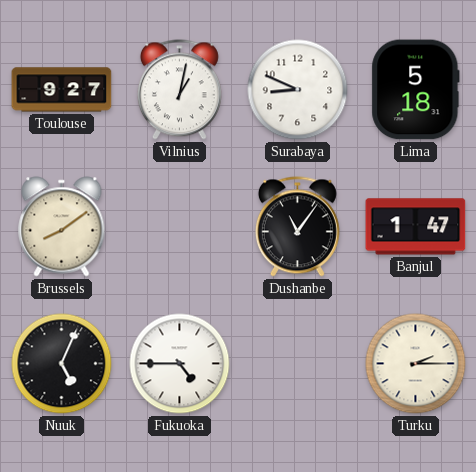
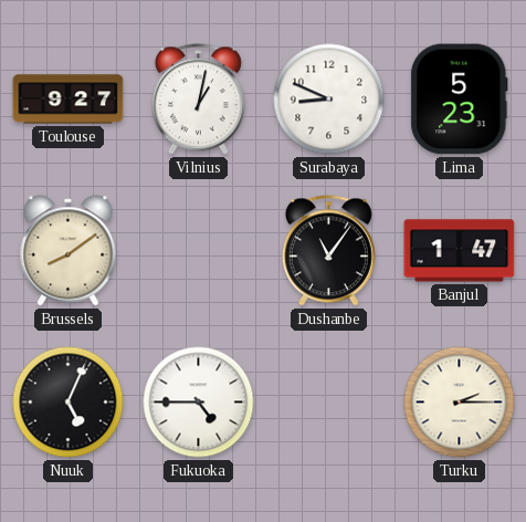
Lima: 5:18 -> 5:23
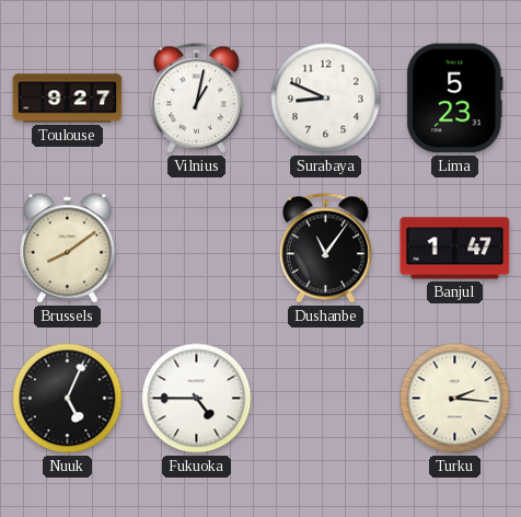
Turku: 2:15 -> 2:16
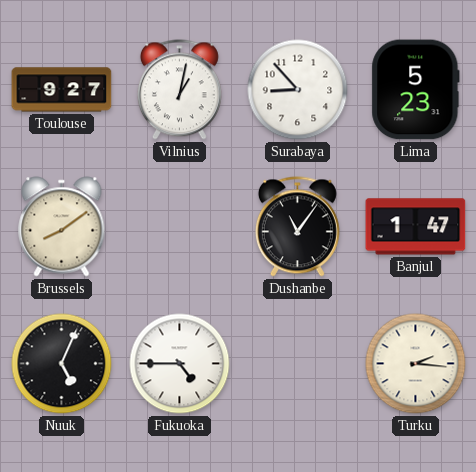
Surabaya: 8:49 -> 8:53
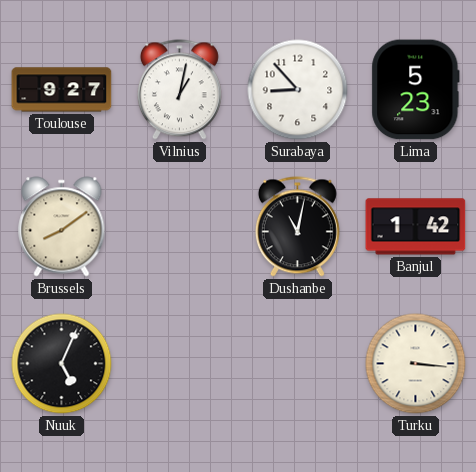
Dushanbe: 11:06 -> 11:02
Banjul: 1:47 -> 1:42
Fukuoka: 4:45 -> none
Turku: 2:16 -> 3:16
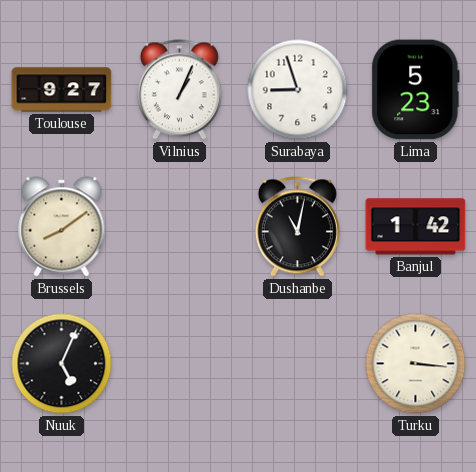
Vilnius: 1:02 -> 1:04
Surabaya: 8:53 -> 8:57
